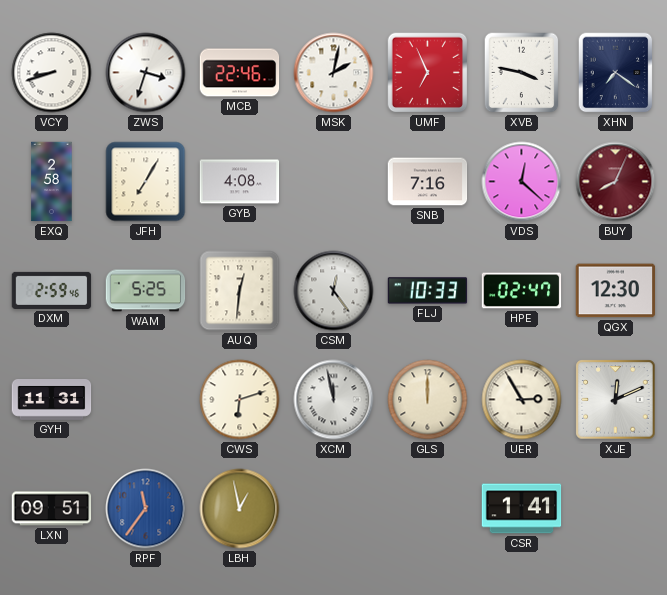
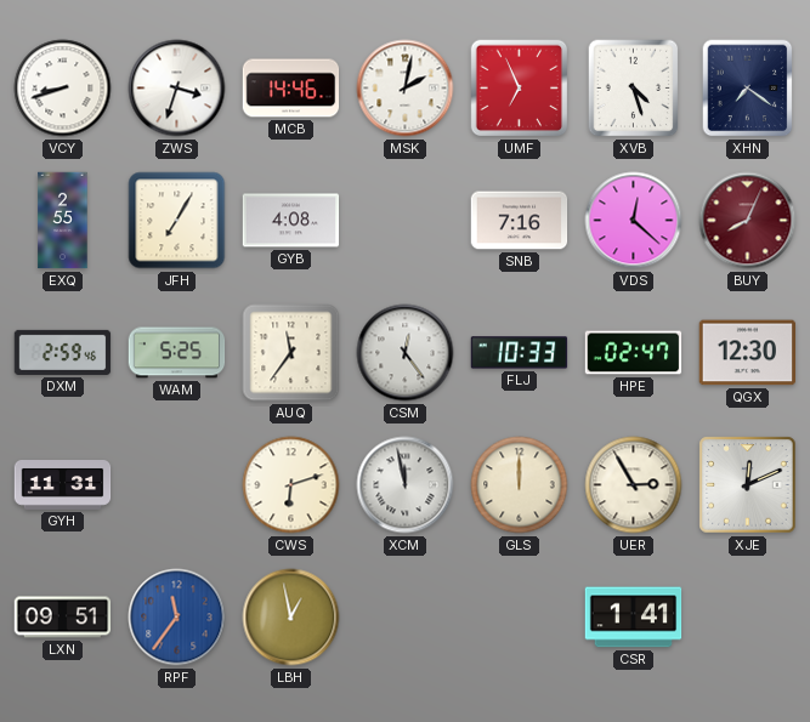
MCB: 22:46 -> 14:46
XVB: 3:47 -> 4:27
EXQ: 2:58 -> 2:55
AUQ: 12:31 -> 11:36
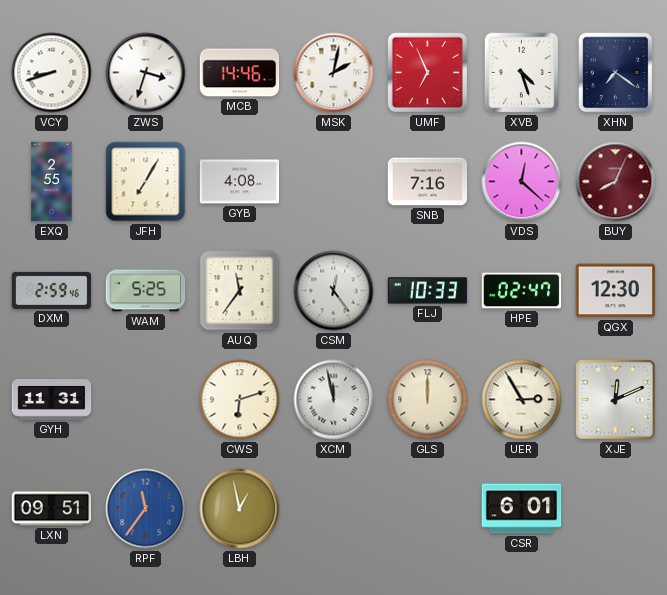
CSR: 1:41 -> 6:01
